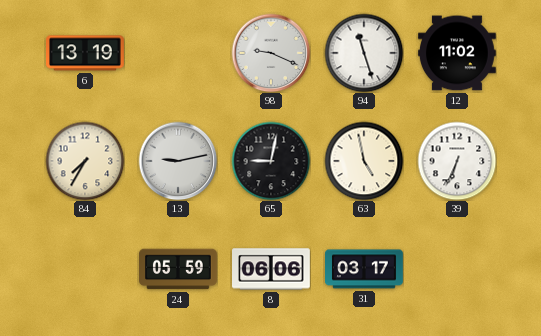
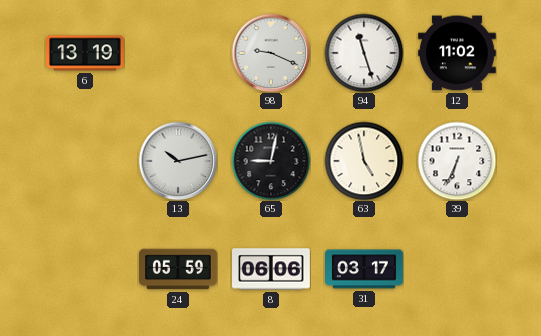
84: 7:35 -> none
13: 9:13 -> 10:13
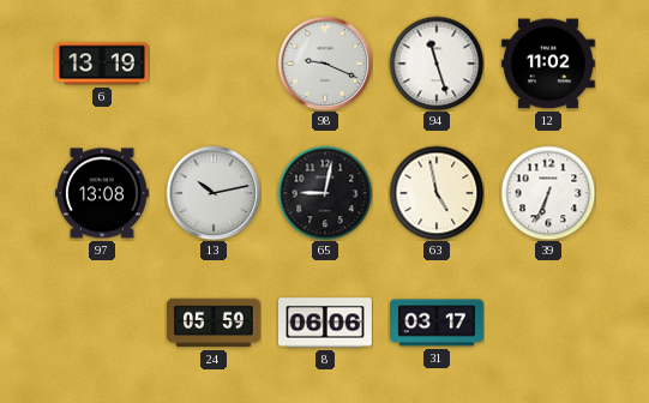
97: none -> 13:08
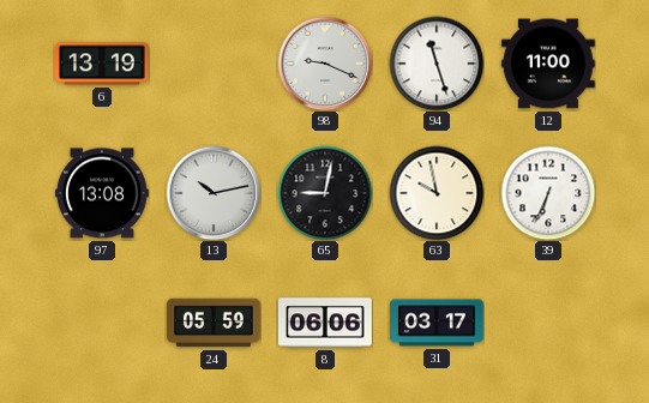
12: 11:02 -> 11:00
63: 4:58 -> 9:58
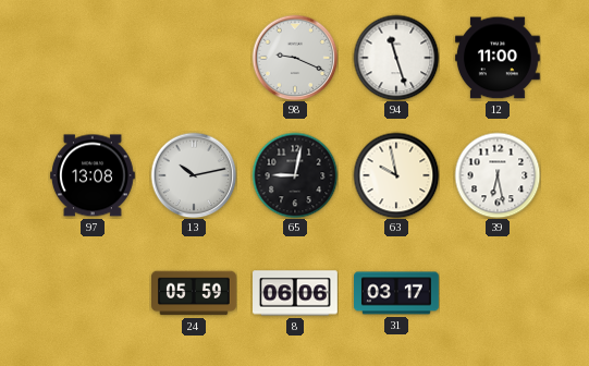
6: 13:19 -> none
39: 6:34 -> 6:28
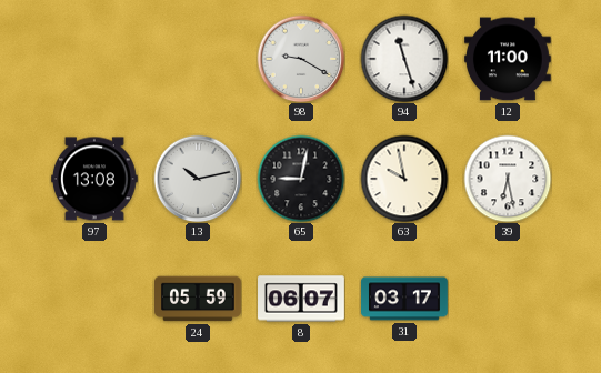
98: 9:19 -> 9:20
8: 06:06 -> 06:07
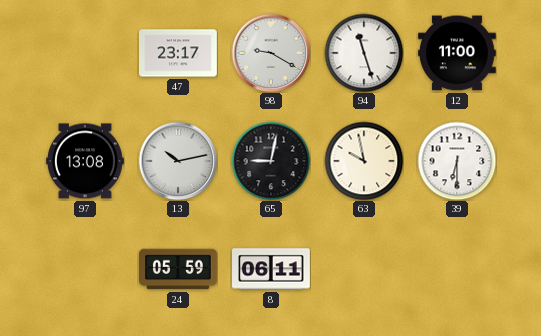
47: none -> 23:17
39: 6:28 -> 6:30
8: 06:07 -> 06:11
31: 03:17 -> none
